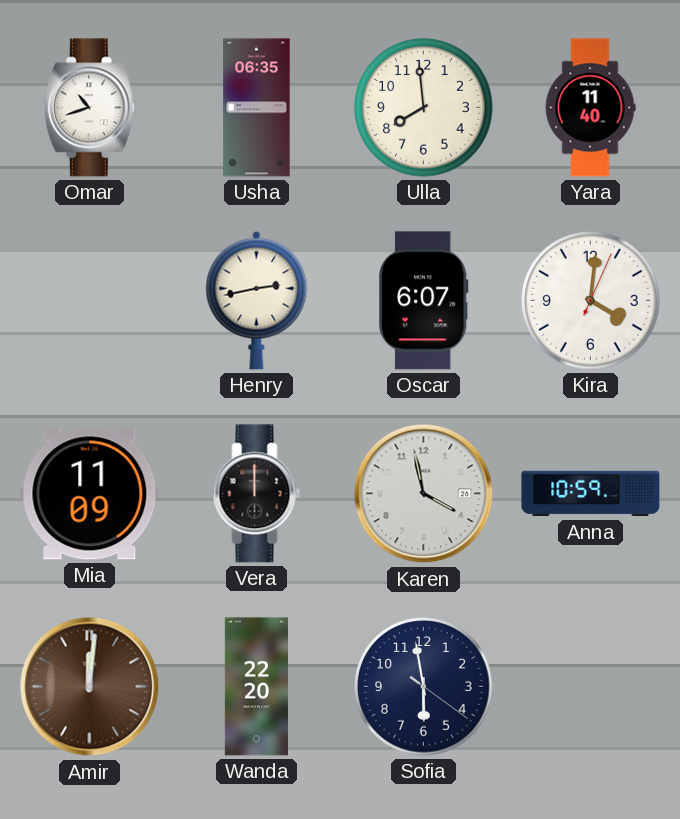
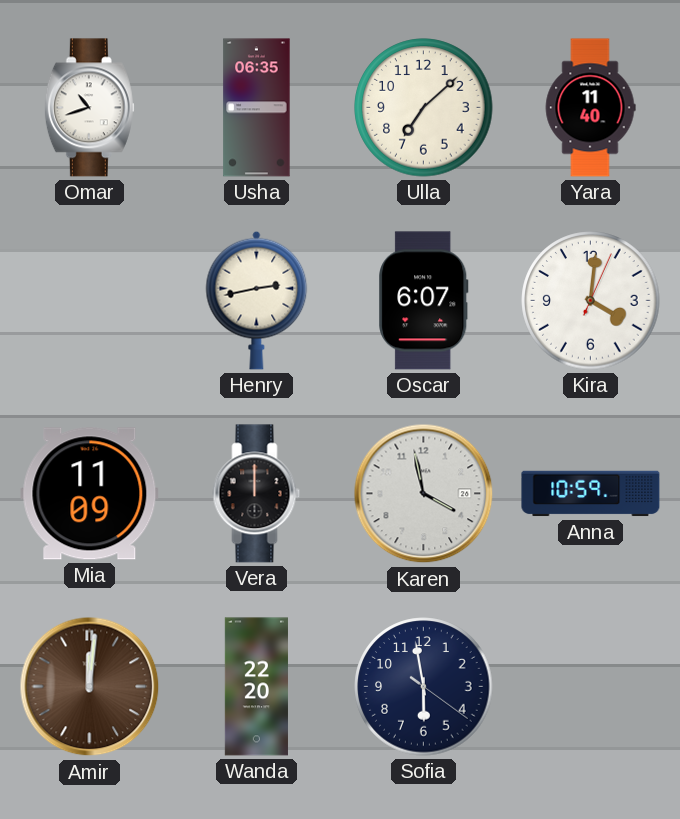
Ulla: 7:59 -> 7:08
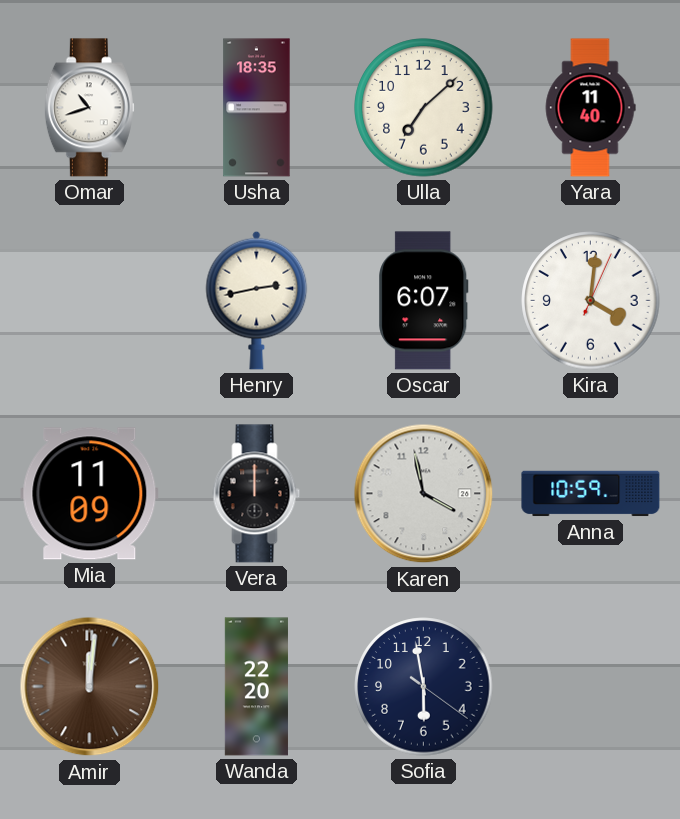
Usha: 06:35 -> 18:35
